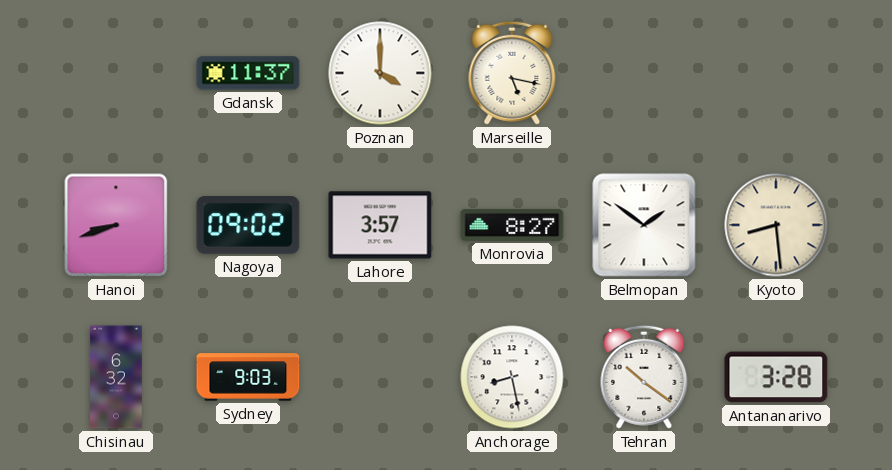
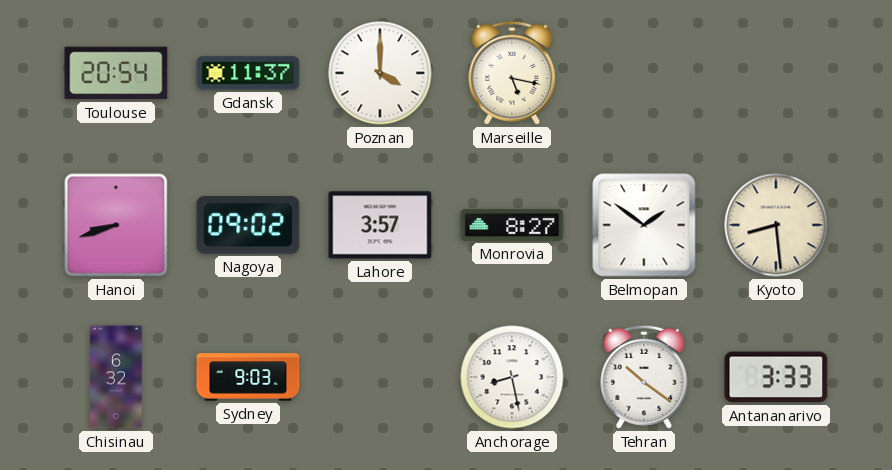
Toulouse: none -> 20:54
Antananarivo: 3:28 -> 3:33
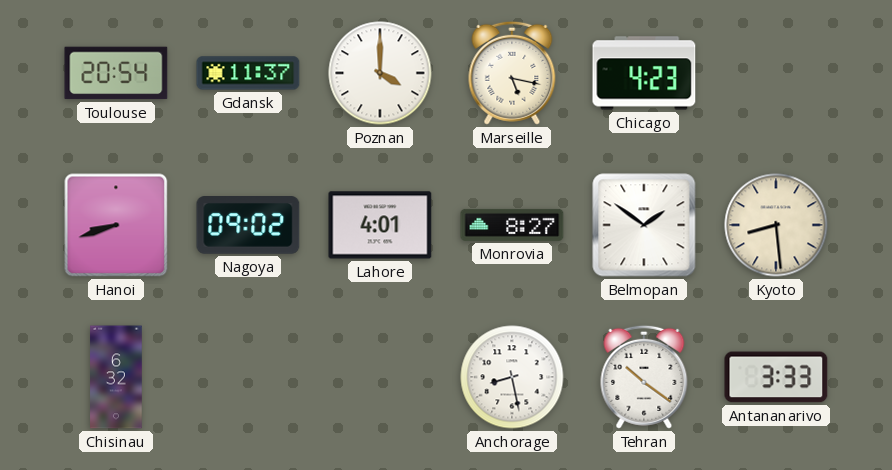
Chicago: none -> 4:23
Lahore: 3:57 -> 4:01
Sydney: 9:03 -> none
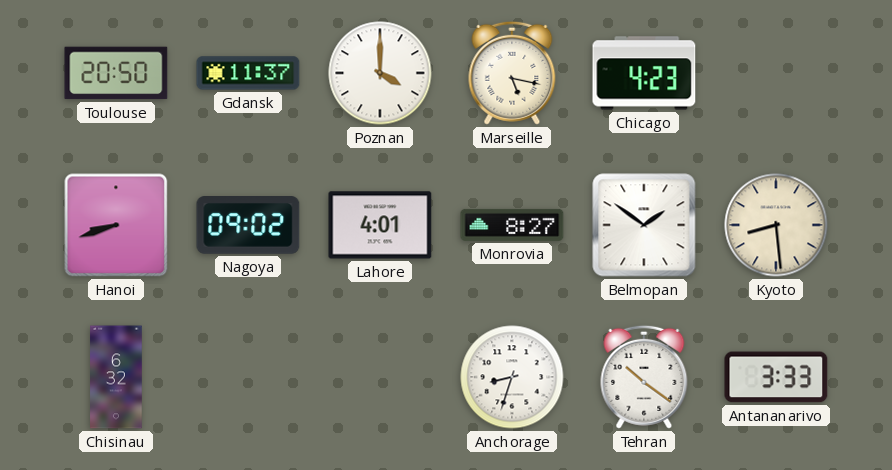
Toulouse: 20:54 -> 20:50
Anchorage: 8:28 -> 8:33
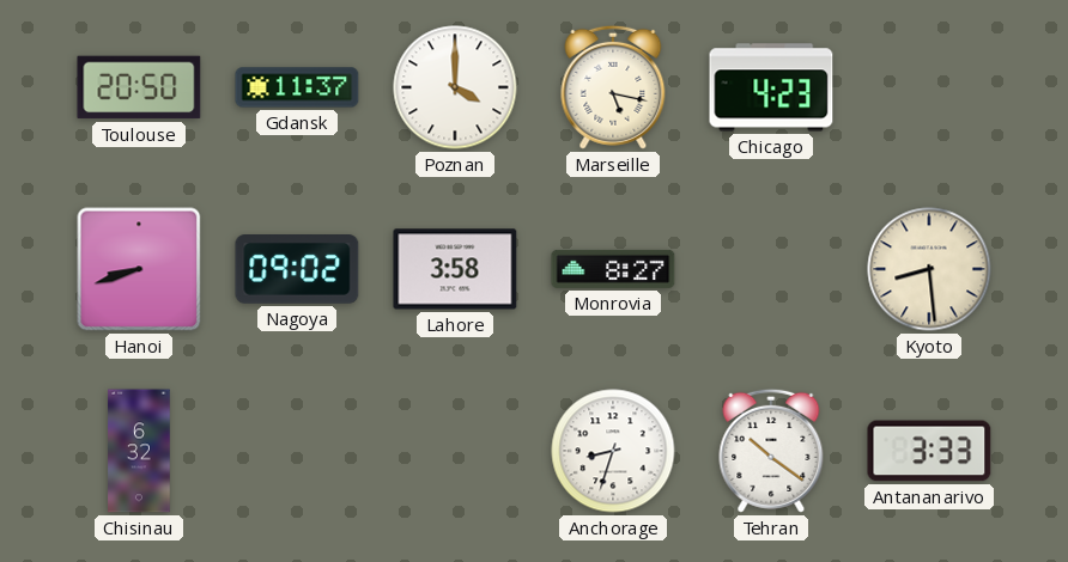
Lahore: 4:01 -> 3:58
Belmopan: 1:51 -> none
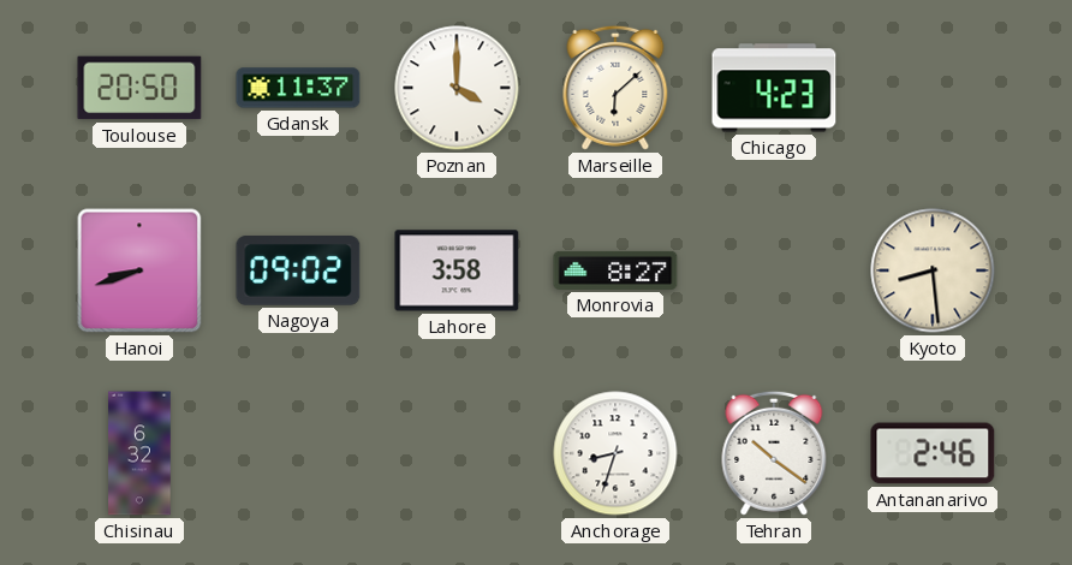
Marseille: 5:17 -> 6:08
Antananarivo: 3:33 -> 2:46
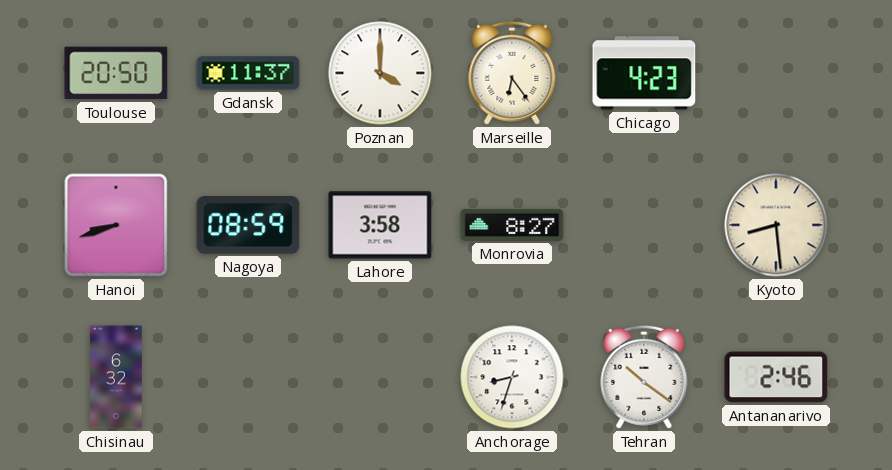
Marseille: 6:08 -> 6:24
Nagoya: 09:02 -> 08:59
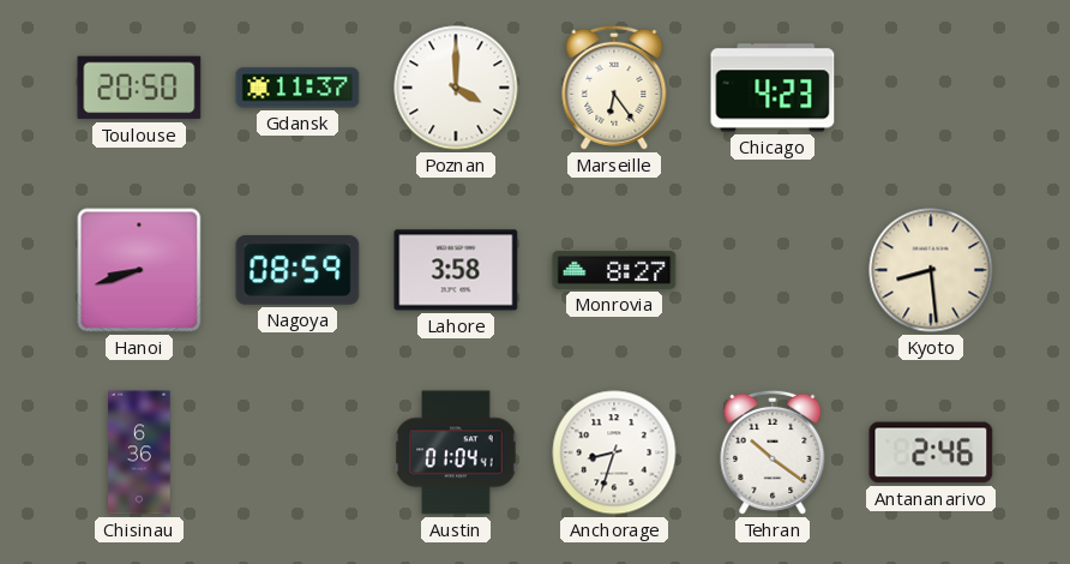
Chisinau: 6:32 -> 6:36
Austin: none -> 01:04
